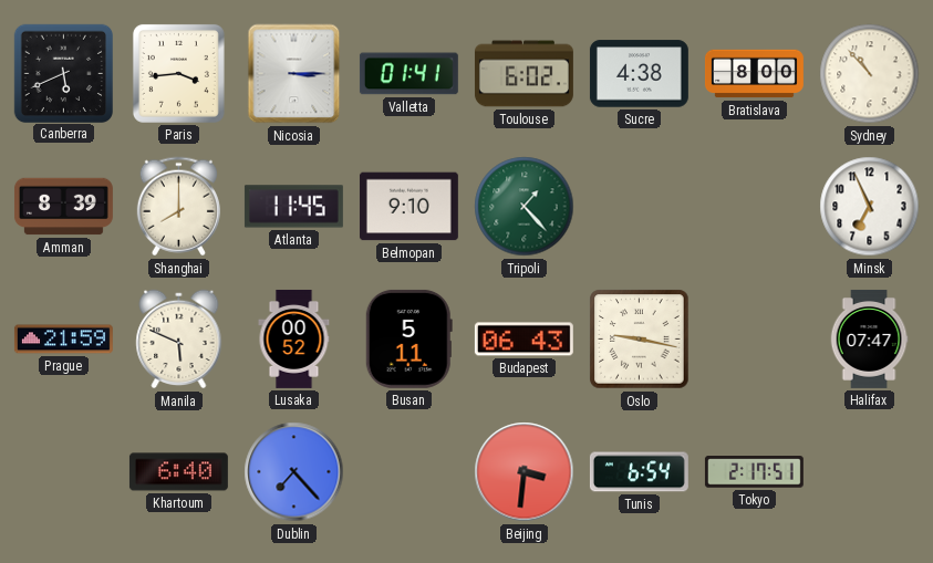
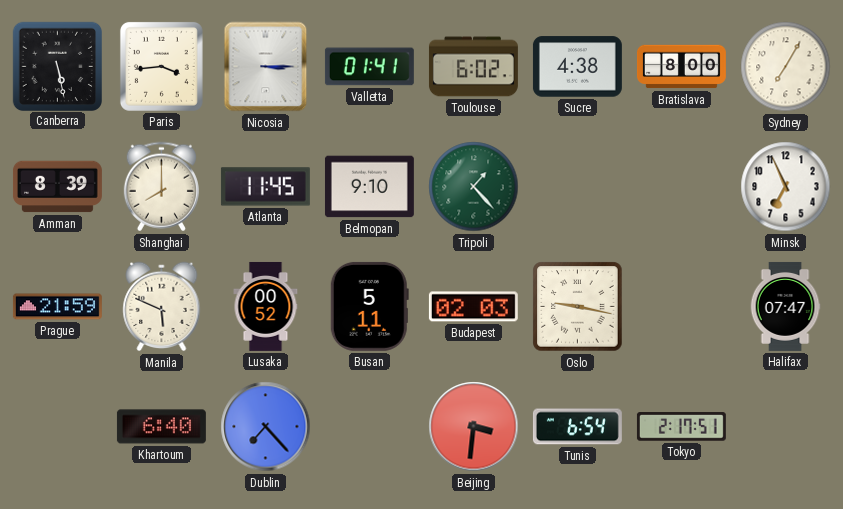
Canberra: 5:41 -> 5:28
Sydney: 10:53 -> 7:05
Budapest: 06:43 -> 02:03
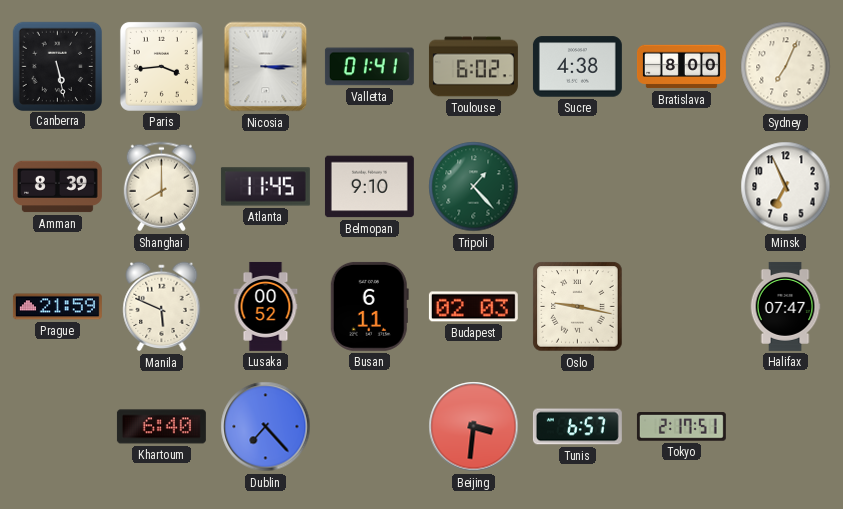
Sydney: 7:05 -> 7:04
Busan: 5:11 -> 6:11
Tunis: 6:54 -> 6:57
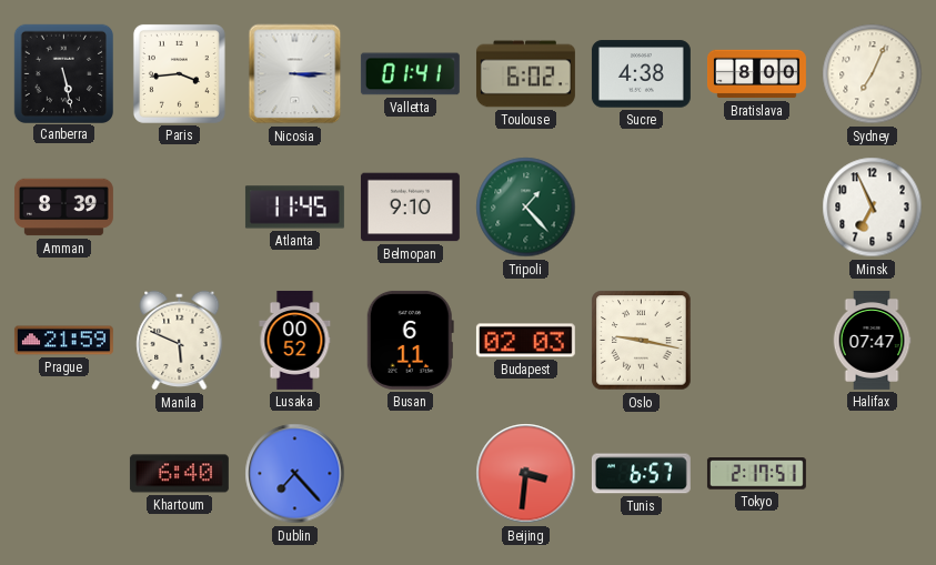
Shanghai: 8:00 -> none
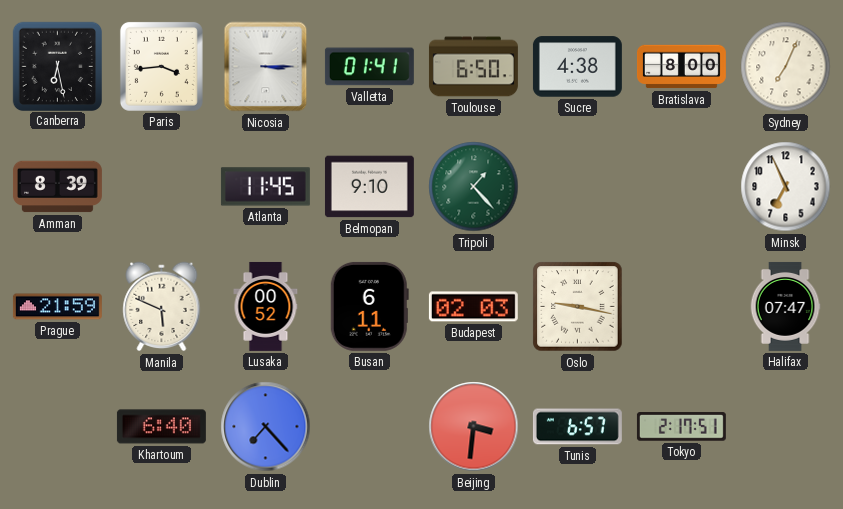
Canberra: 5:28 -> 6:28
Toulouse: 6:02 -> 6:50
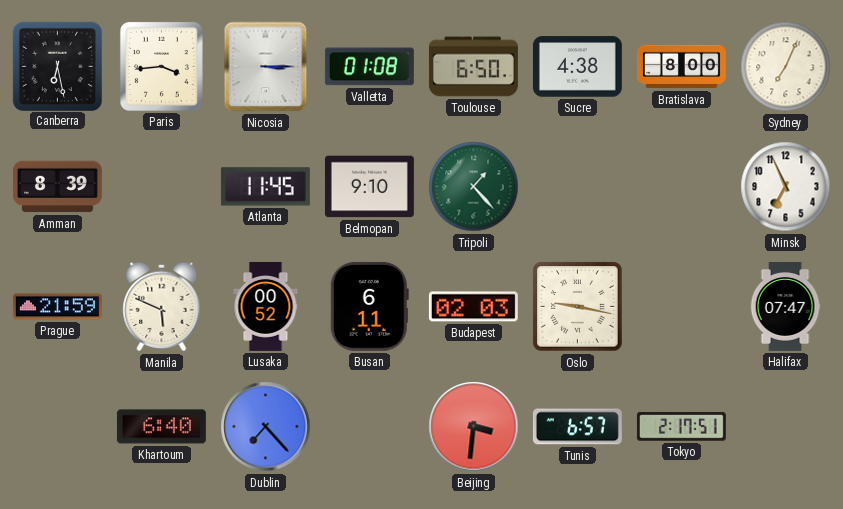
Valletta: 01:41 -> 01:08
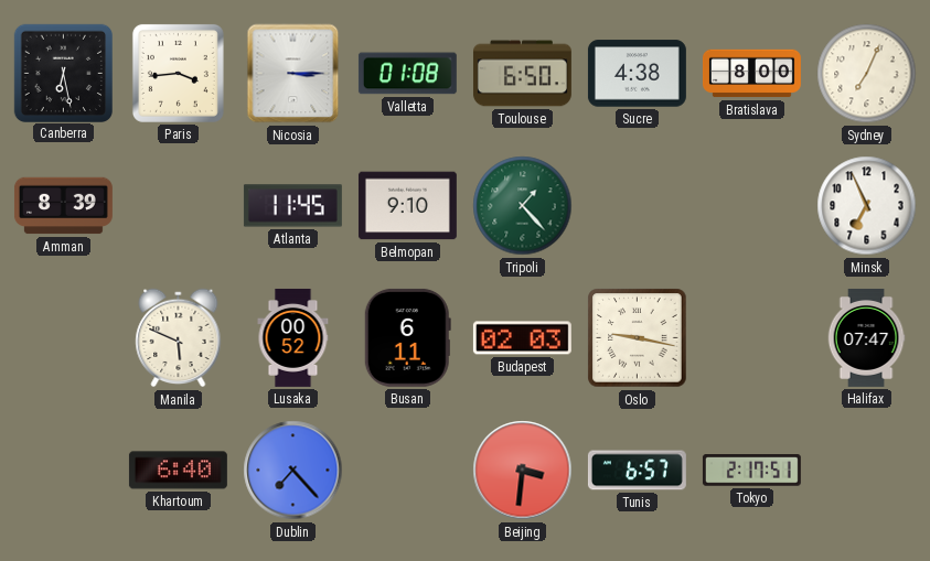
Prague: 21:59 -> none
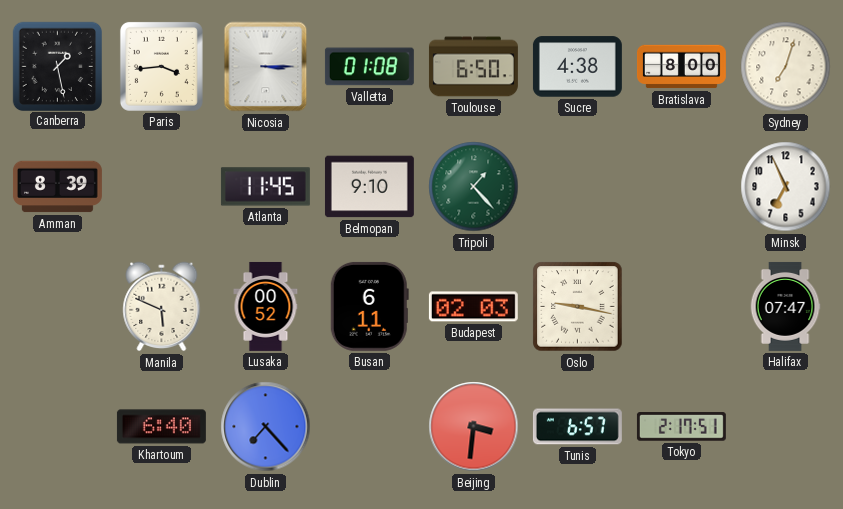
Canberra: 6:28 -> 1:28
Sydney: 7:04 -> 7:03
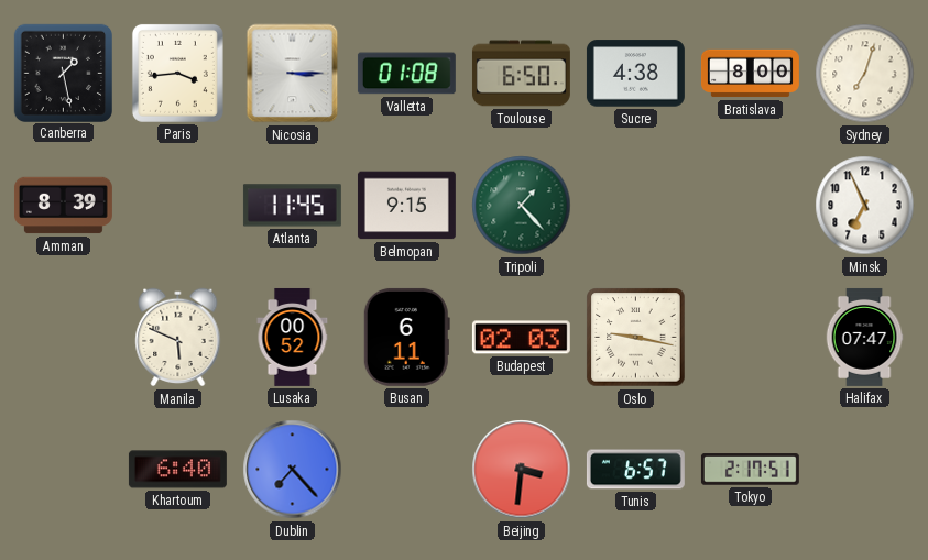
Belmopan: 9:10 -> 9:15
